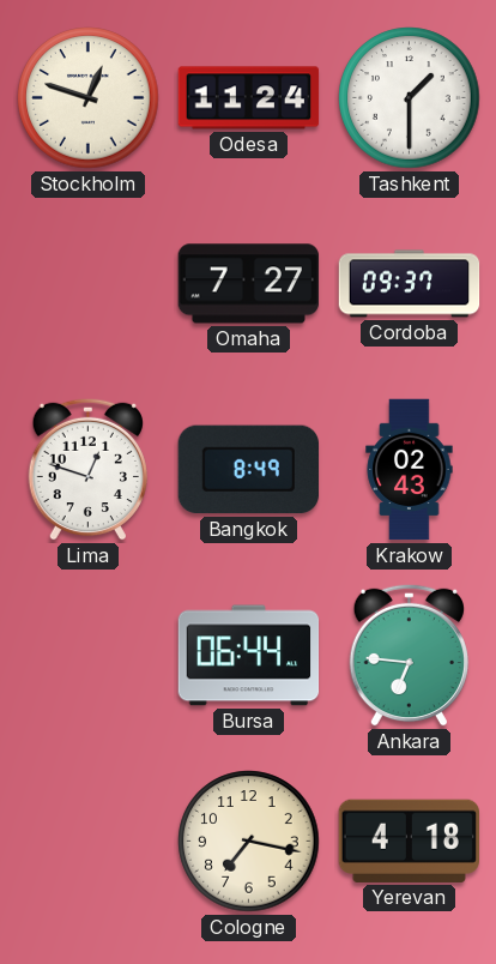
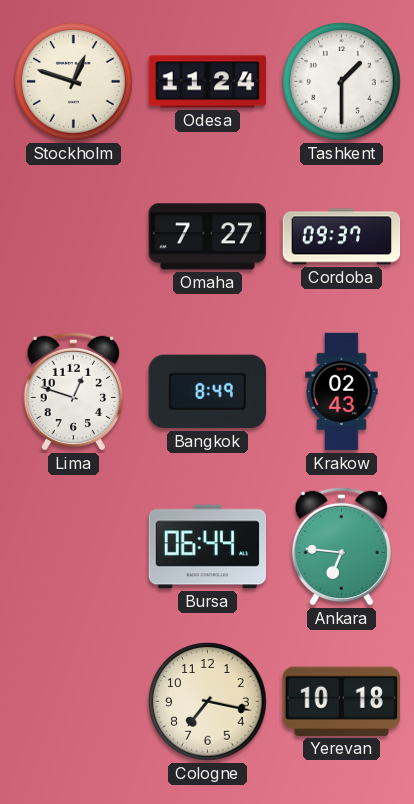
Yerevan: 4:18 -> 10:18
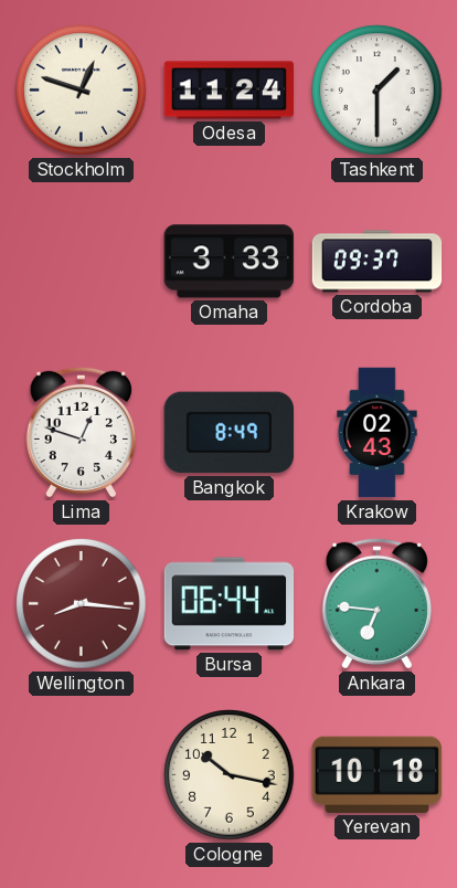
Omaha: 7:27 -> 3:33
Wellington: none -> 8:16
Cologne: 7:17 -> 10:17
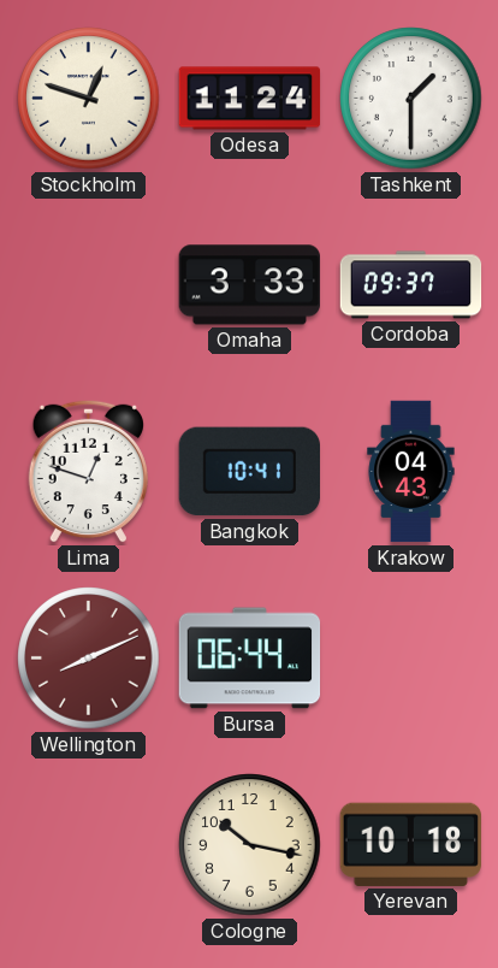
Bangkok: 8:49 -> 10:41
Krakow: 02:43 -> 04:43
Wellington: 8:16 -> 8:11
Ankara: 6:46 -> none
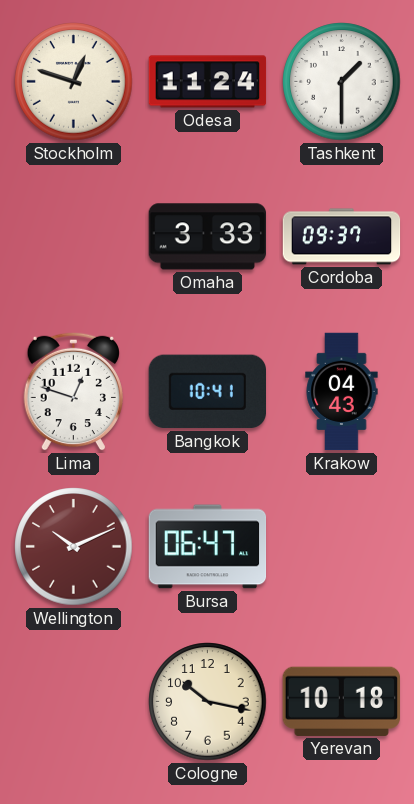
Wellington: 8:11 -> 10:11
Bursa: 06:44 -> 06:47
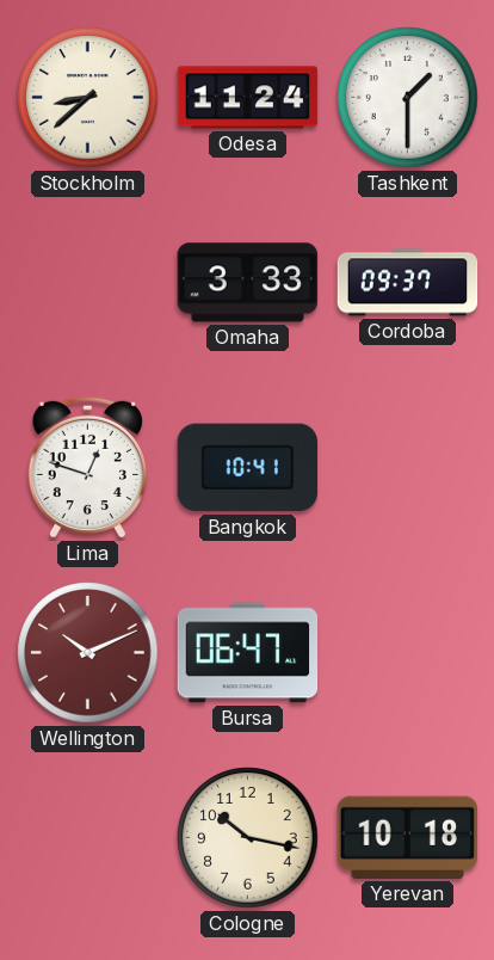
Stockholm: 12:48 -> 8:38
Krakow: 04:43 -> none
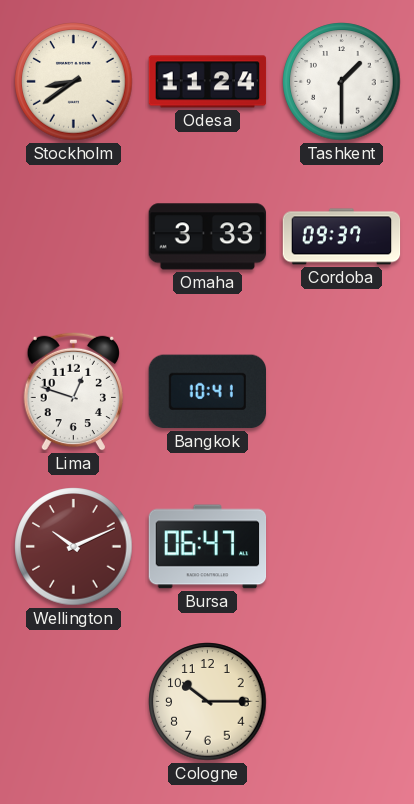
Stockholm: 8:38 -> 8:39
Cologne: 10:17 -> 10:15
Yerevan: 10:18 -> none
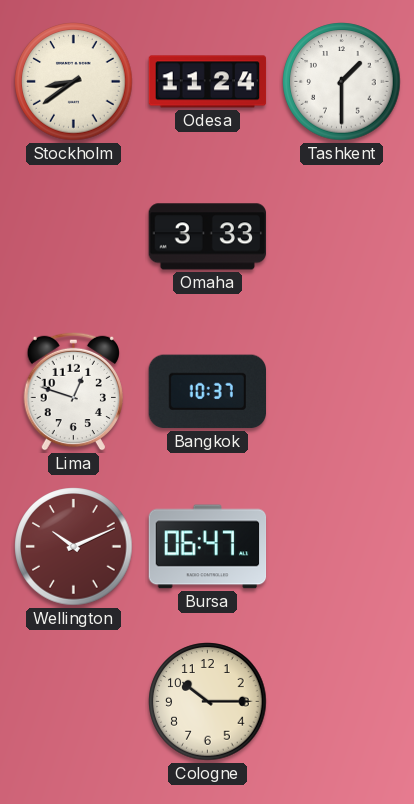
Cordoba: 09:37 -> none
Bangkok: 10:41 -> 10:37
